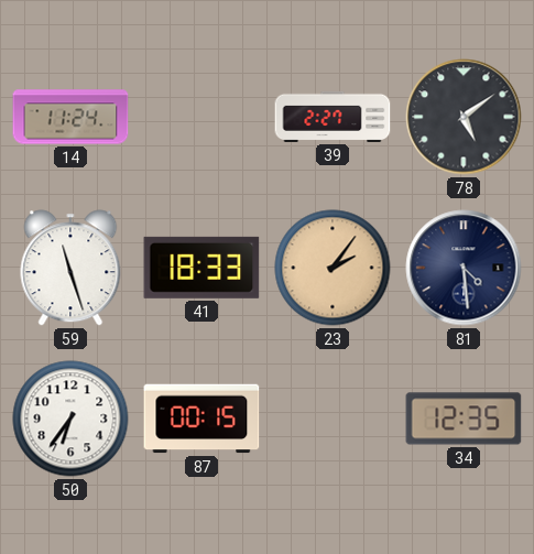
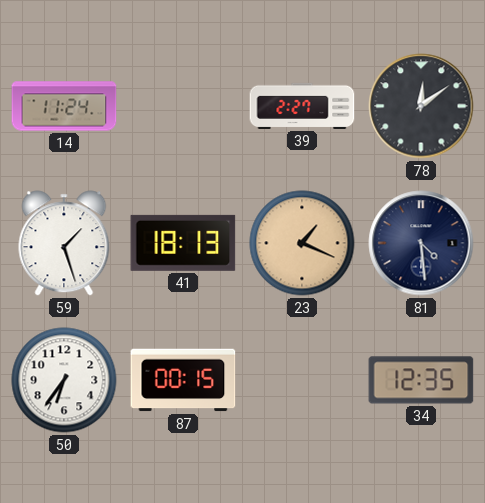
78: 5:09 -> 12:09
59: 11:27 -> 1:27
41: 18:33 -> 18:13
23: 2:06 -> 1:19
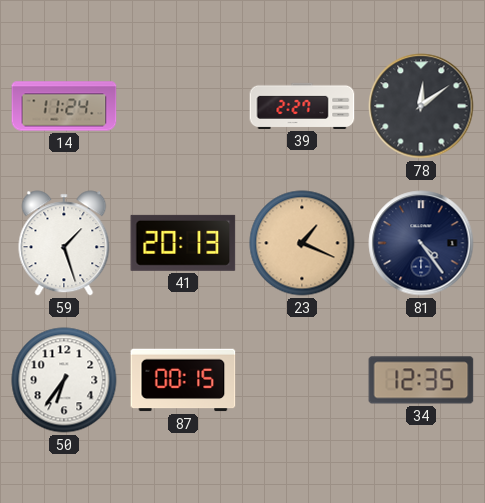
41: 18:13 -> 20:13
81: 4:29 -> 4:24
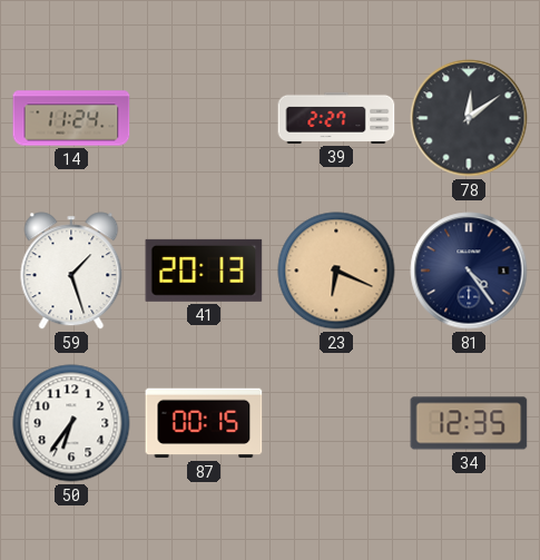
23: 1:19 -> 6:19
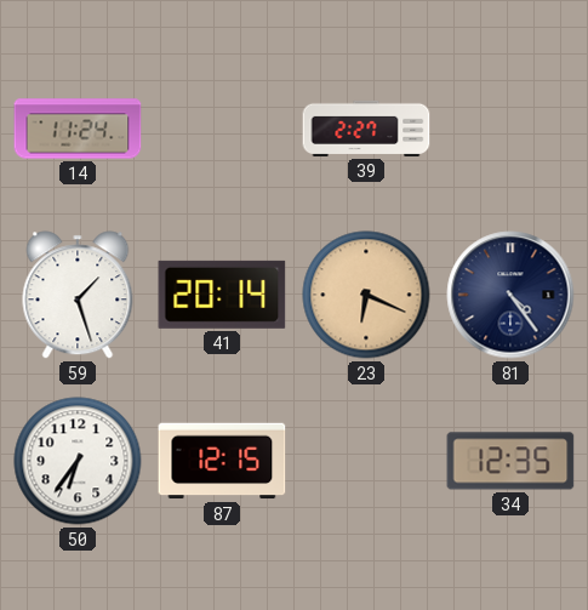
78: 12:09 -> none
41: 20:13 -> 20:14
87: 00:15 -> 12:15
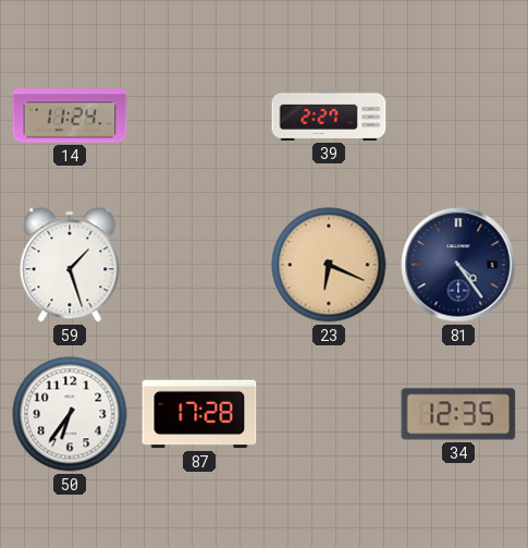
41: 20:14 -> none
87: 12:15 -> 17:28
